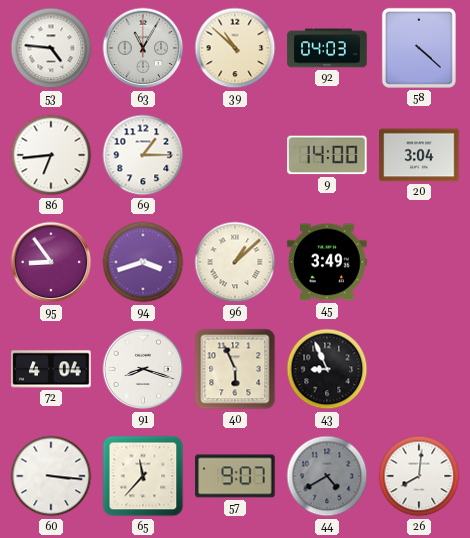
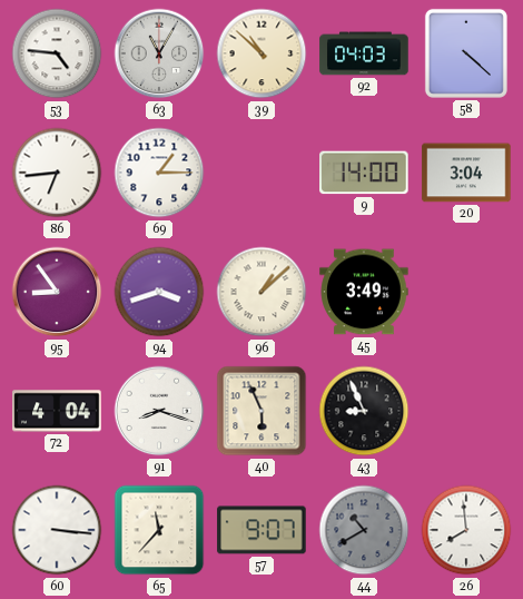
44: 4:40 -> 10:40
26: 8:01 -> 7:59
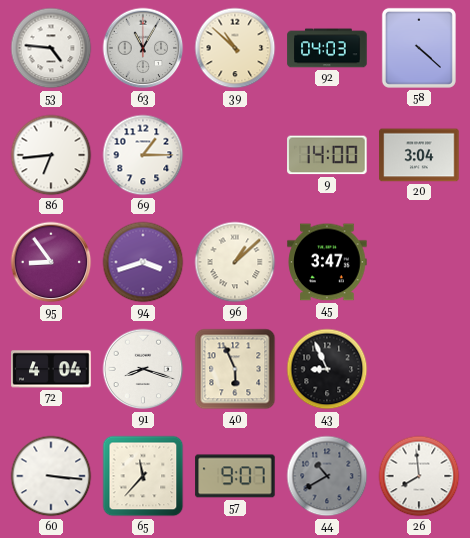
45: 3:49 -> 3:47
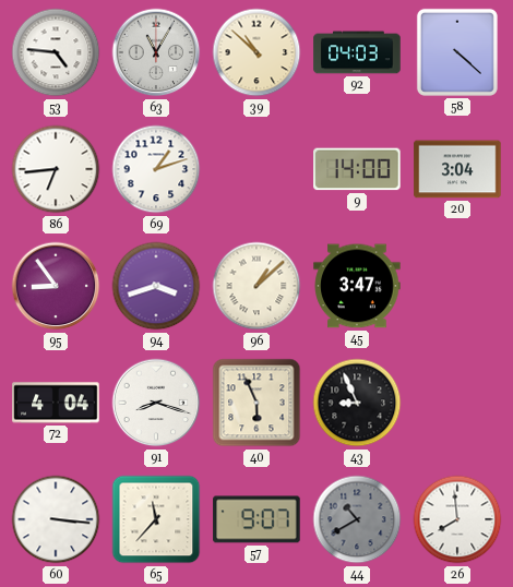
69: 1:15 -> 1:12
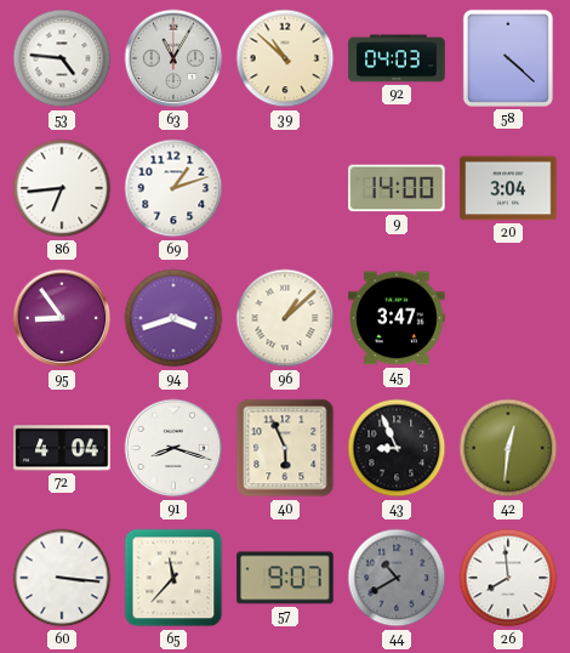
42: none -> 12:31
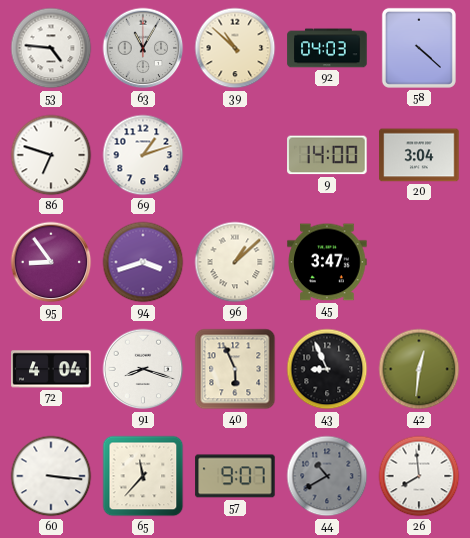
86: 6:44 -> 6:48
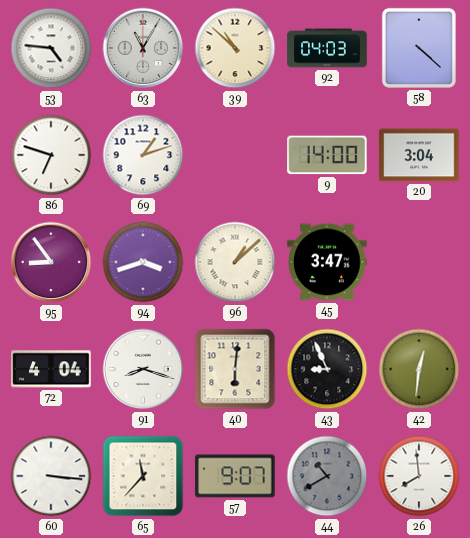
40: 5:56 -> 6:01
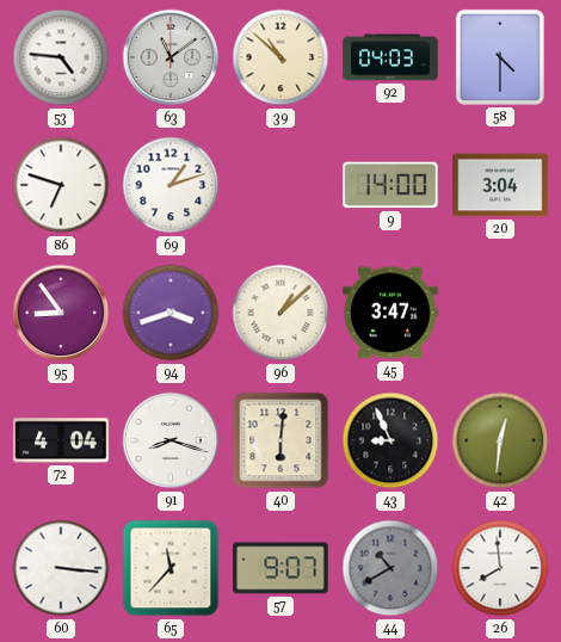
63: 11:05 -> 11:09
58: 4:22 -> 4:30
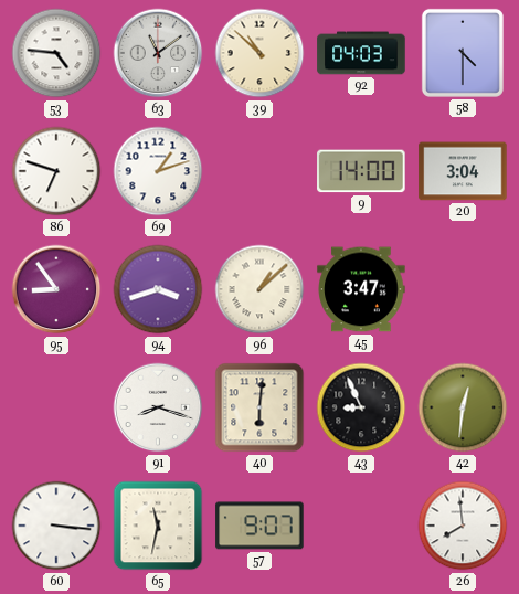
72: 4:04 -> none
65: 11:37 -> 11:32
44: 10:40 -> none
